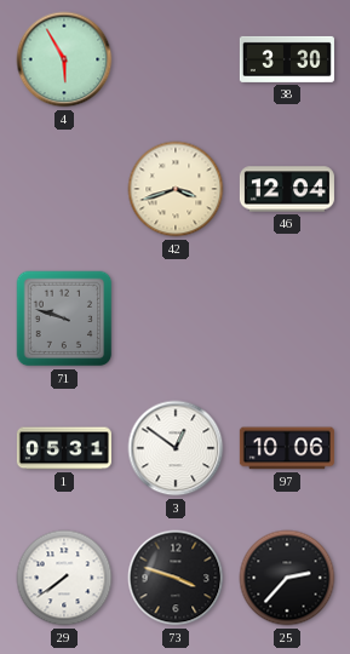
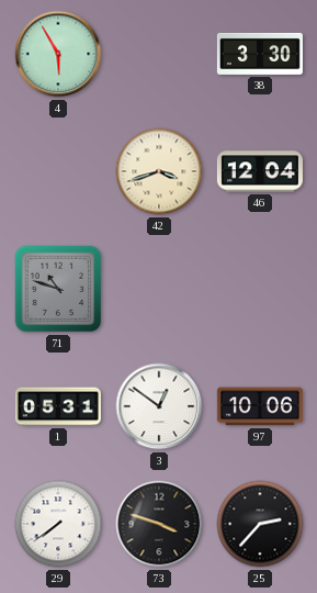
71: 9:48 -> 10:48
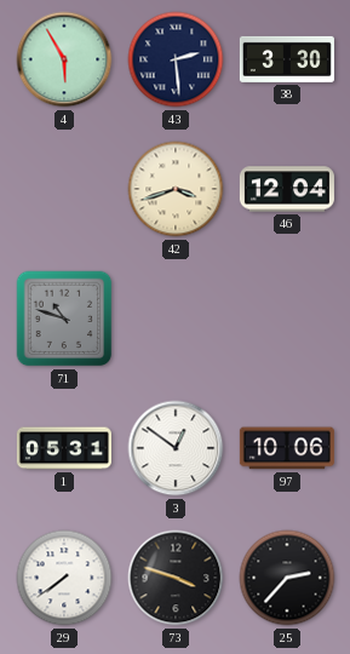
43: none -> 2:29
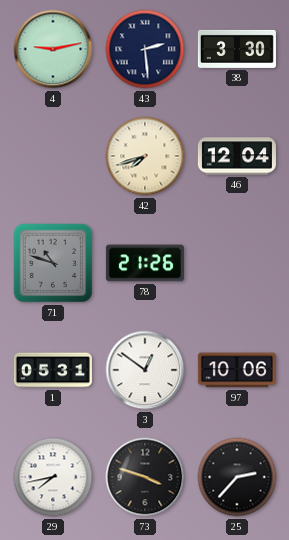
4: 5:55 -> 9:13
42: 3:42 -> 7:42
78: none -> 21:26
29: 7:39 -> 7:43
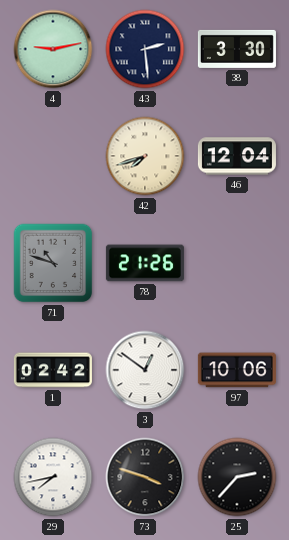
1: 05:31 -> 02:42
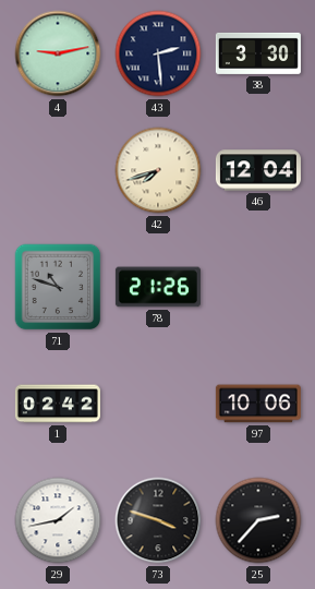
3: 12:51 -> none
29: 7:43 -> 1:43
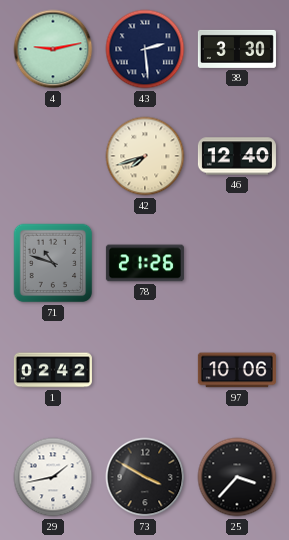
46: 12:04 -> 12:40
73: 3:48 -> 3:50
25: 2:37 -> 3:37
